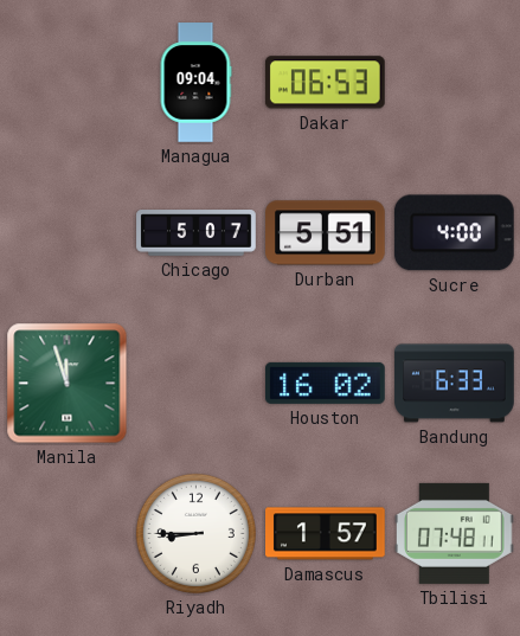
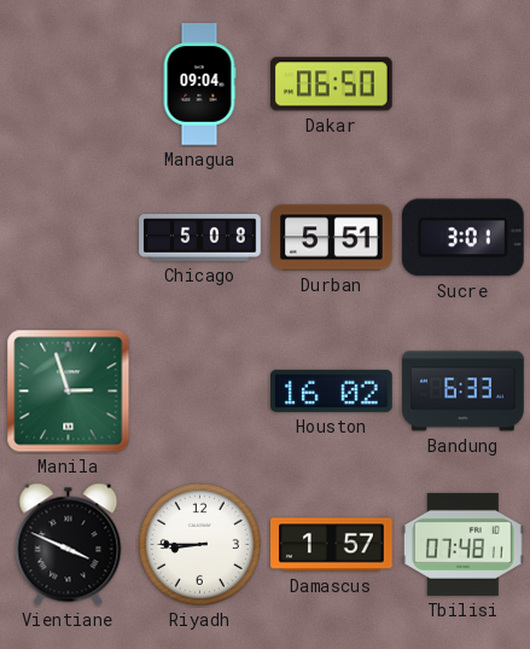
Dakar: 06:53 -> 06:50
Chicago: 5:07 -> 5:08
Sucre: 4:00 -> 3:01
Manila: 11:57 -> 2:57
Vientiane: none -> 3:49
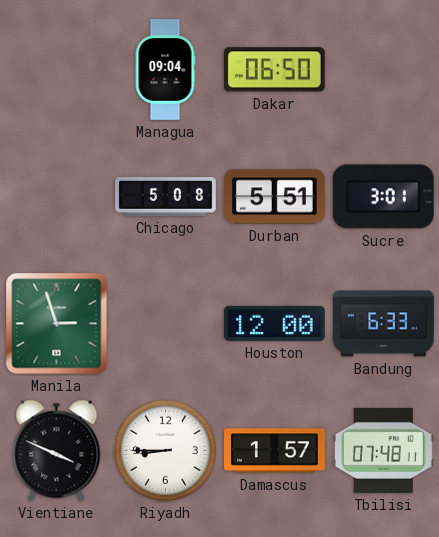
Houston: 16:02 -> 12:00
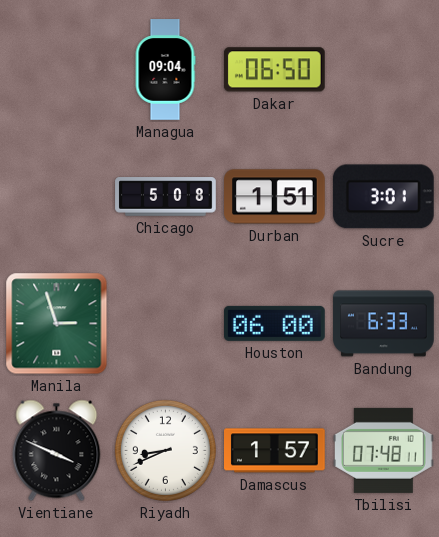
Durban: 5:51 -> 1:51
Houston: 12:00 -> 06:00
Riyadh: 8:45 -> 8:41
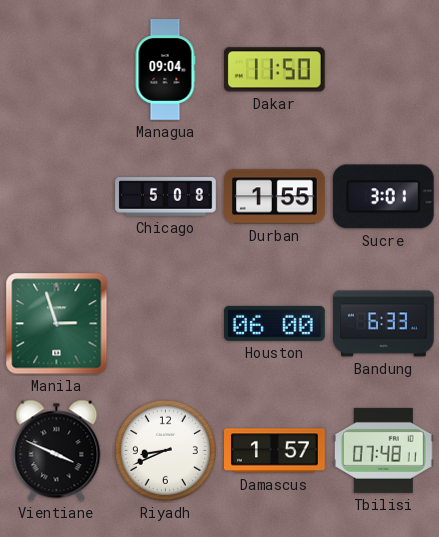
Dakar: 06:50 -> 11:50
Durban: 1:51 -> 1:55
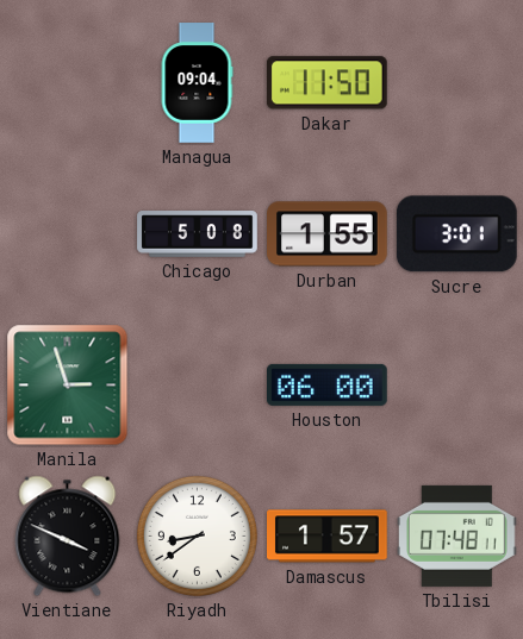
Bandung: 6:33 -> none
Riyadh: 8:41 -> 8:39
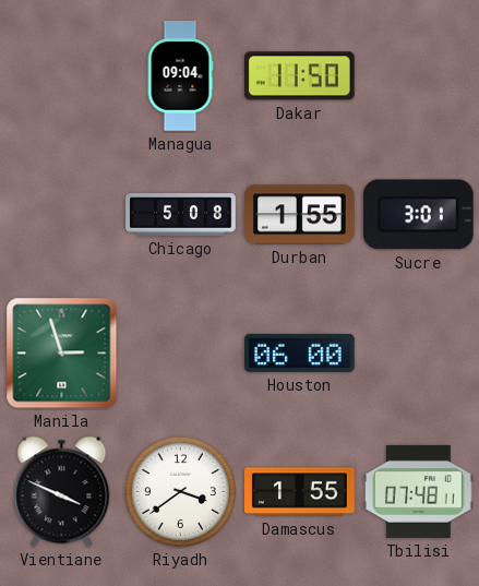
Riyadh: 8:39 -> 3:39
Damascus: 1:57 -> 1:55
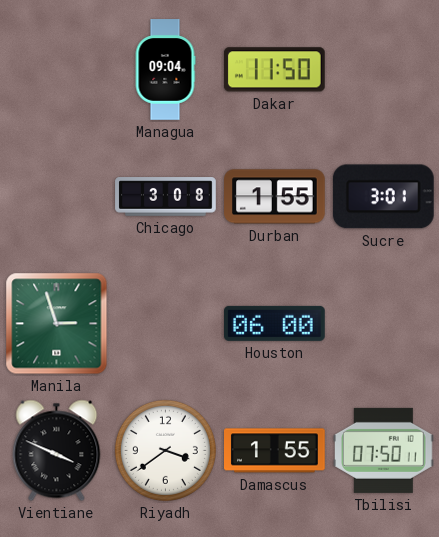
Chicago: 5:08 -> 3:08
Tbilisi: 07:48 -> 07:50
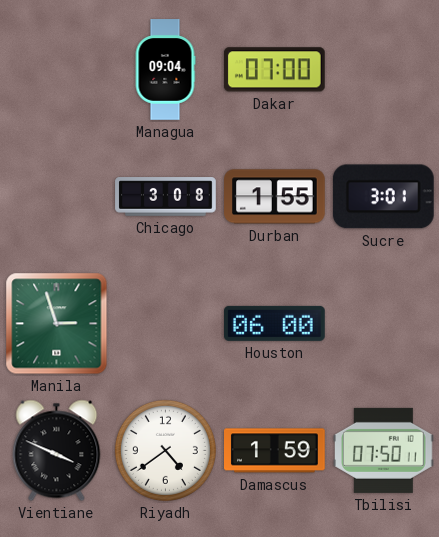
Dakar: 11:50 -> 07:00
Riyadh: 3:39 -> 4:39
Damascus: 1:55 -> 1:59
